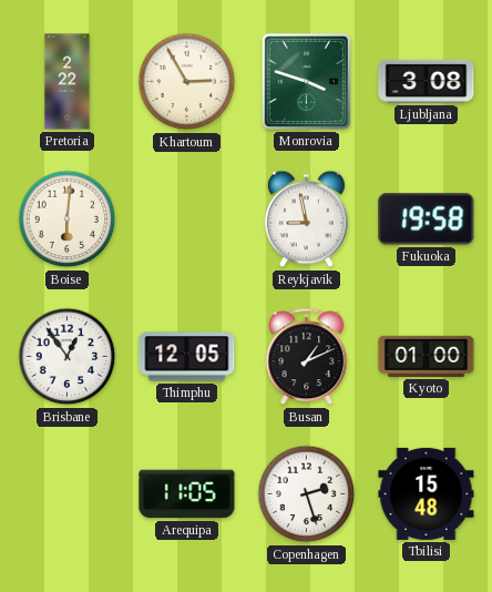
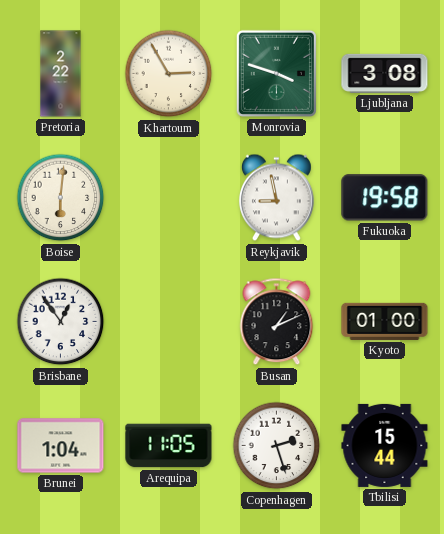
Thimphu: 12:05 -> none
Brunei: none -> 1:04
Tbilisi: 15:48 -> 15:44
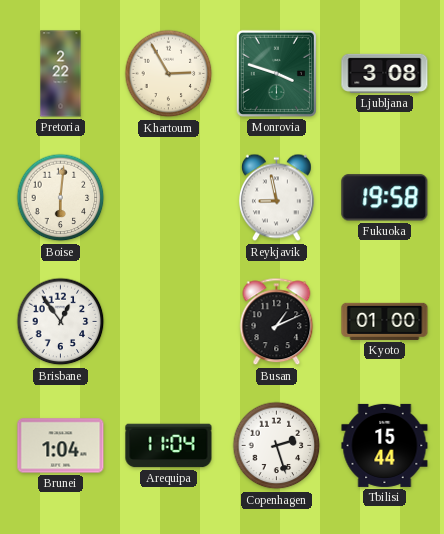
Arequipa: 11:05 -> 11:04
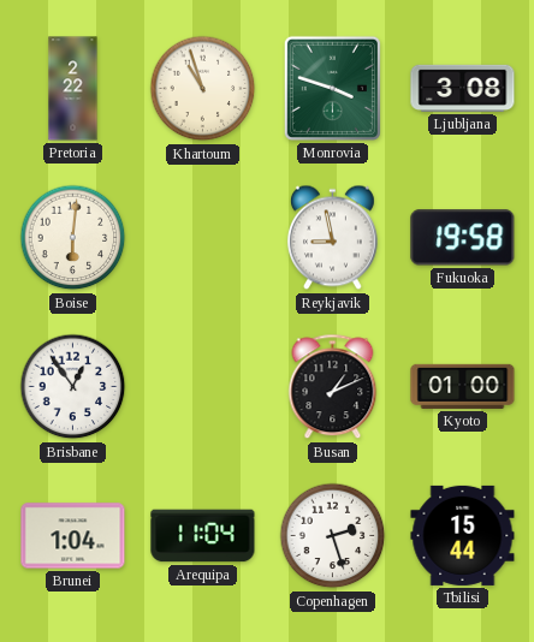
Khartoum: 2:55 -> 10:57
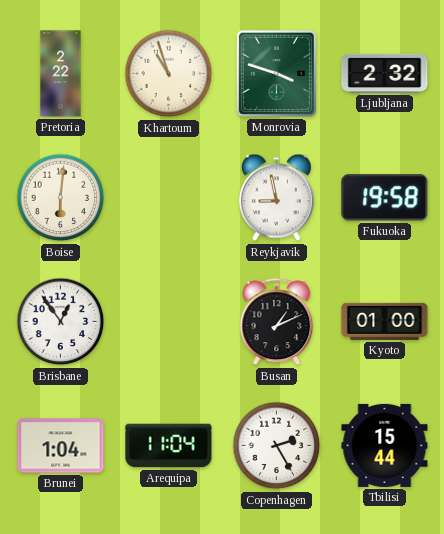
Ljubljana: 3:08 -> 2:32
Copenhagen: 2:27 -> 2:25
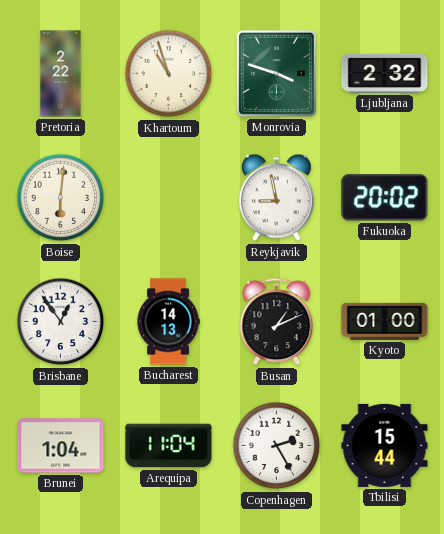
Fukuoka: 19:58 -> 20:02
Bucharest: none -> 14:13
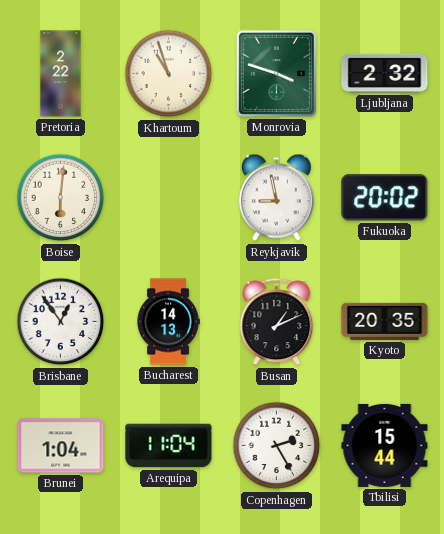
Kyoto: 01:00 -> 20:35
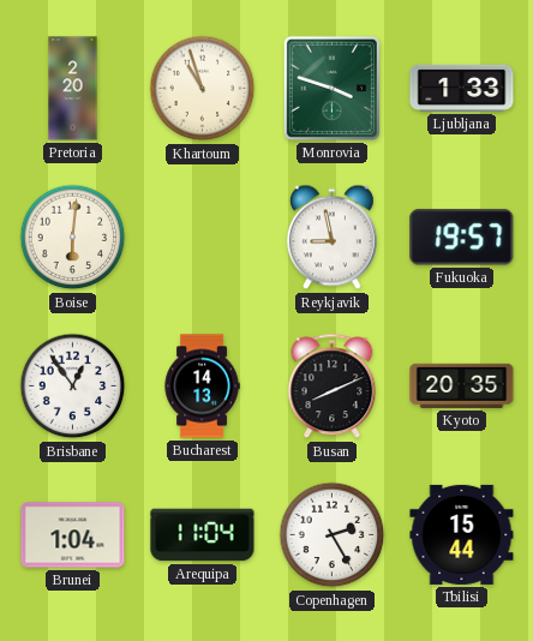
Pretoria: 2:22 -> 2:20
Ljubljana: 2:32 -> 1:33
Fukuoka: 20:02 -> 19:57
Busan: 1:11 -> 8:11
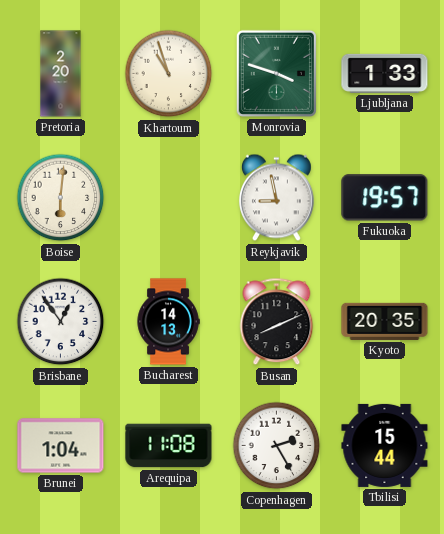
Arequipa: 11:04 -> 11:08
